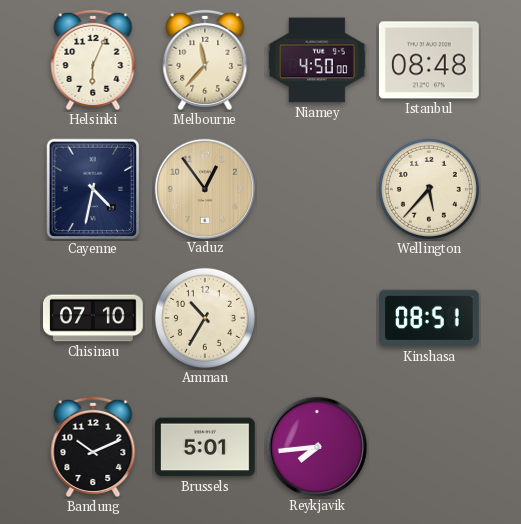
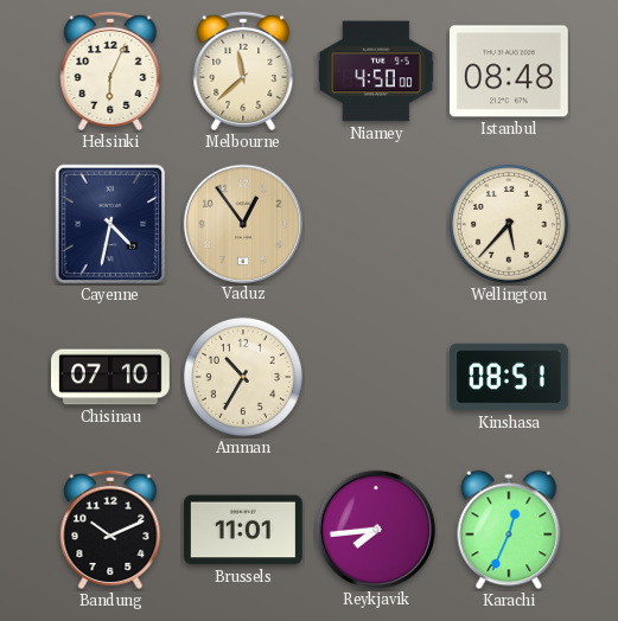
Melbourne: 11:37 -> 11:38
Brussels: 5:01 -> 11:01
Karachi: none -> 12:34
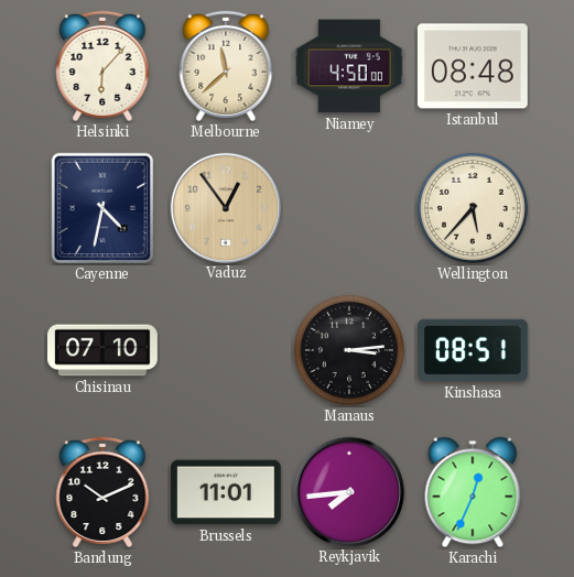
Helsinki: 6:04 -> 6:07
Amman: 10:35 -> none
Manaus: none -> 3:14
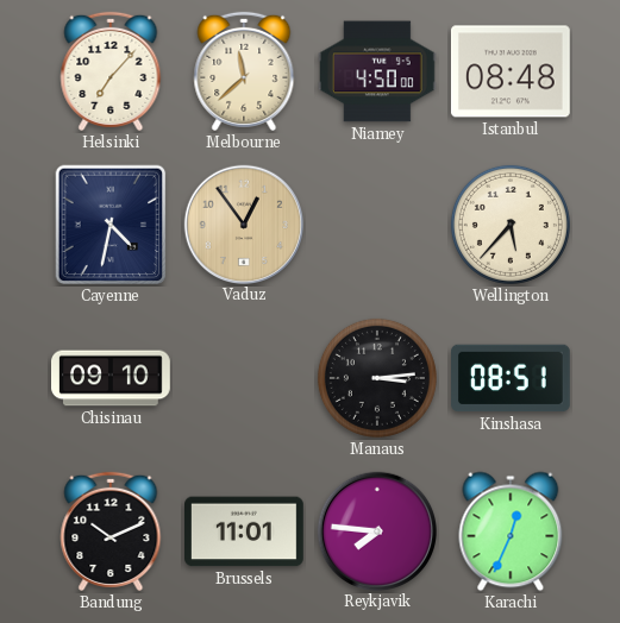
Helsinki: 6:07 -> 7:07
Chisinau: 07:10 -> 09:10
Reykjavik: 7:44 -> 7:46
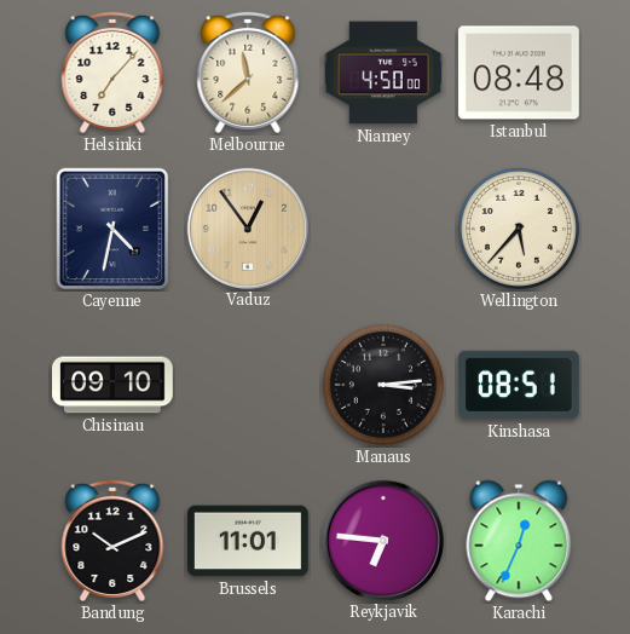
Reykjavik: 7:46 -> 6:46
